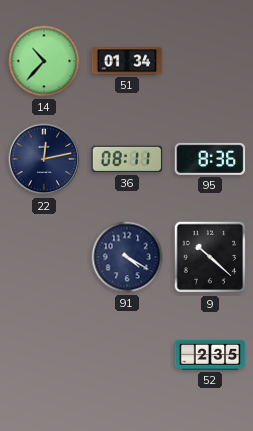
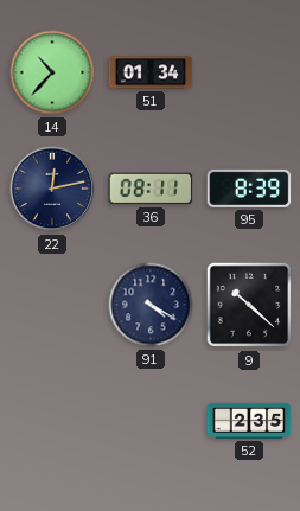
95: 8:36 -> 8:39
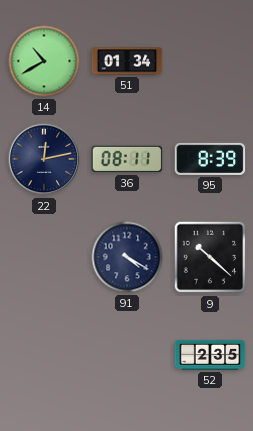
14: 10:37 -> 10:40
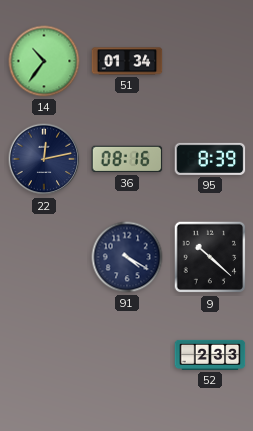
14: 10:40 -> 10:36
36: 08:11 -> 08:16
52: 2:35 -> 2:33
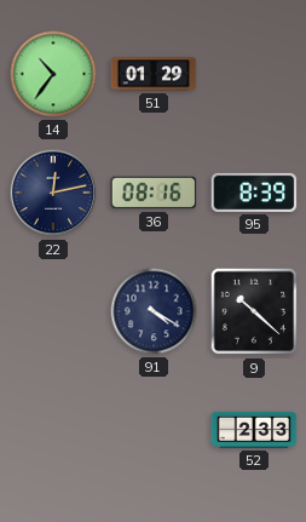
51: 01:34 -> 01:29
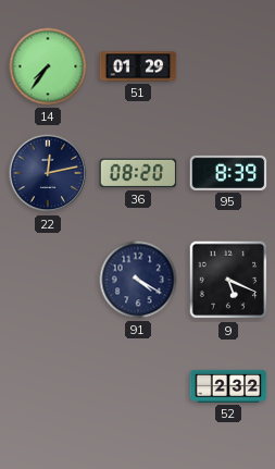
14: 10:36 -> 7:36
36: 08:16 -> 08:20
9: 10:22 -> 5:19
52: 2:33 -> 2:32
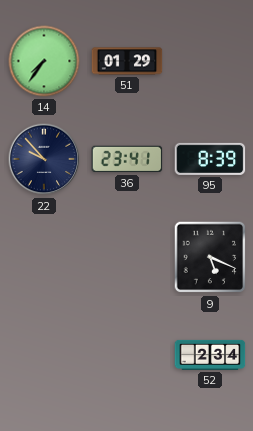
22: 12:13 -> 9:53
36: 08:20 -> 23:41
91: 4:20 -> none
52: 2:32 -> 2:34
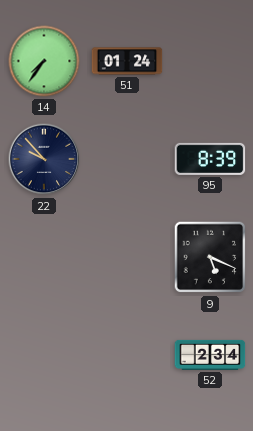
51: 01:29 -> 01:24
36: 23:41 -> none
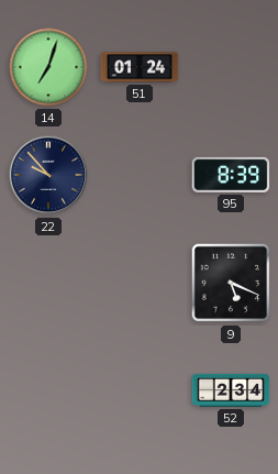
14: 7:36 -> 7:03
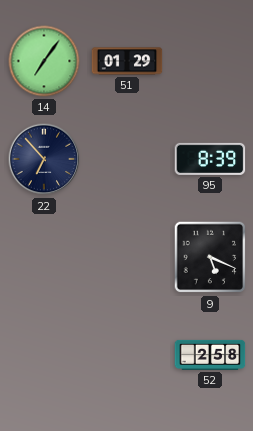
14: 7:03 -> 7:06
51: 01:24 -> 01:29
22: 9:53 -> 6:53
52: 2:34 -> 2:58
